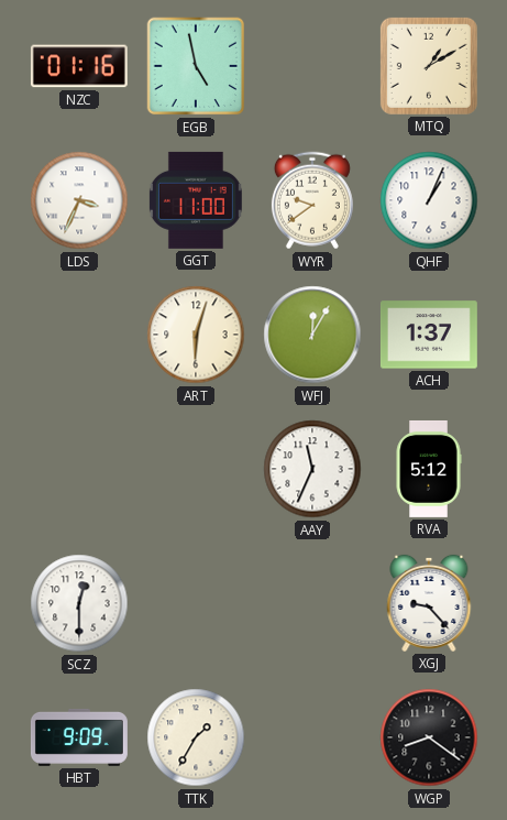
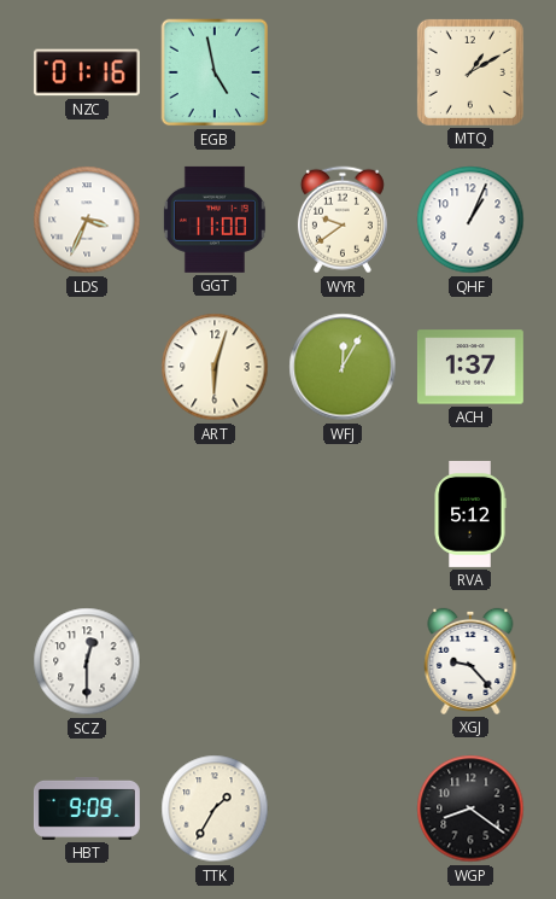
AAY: 11:34 -> none
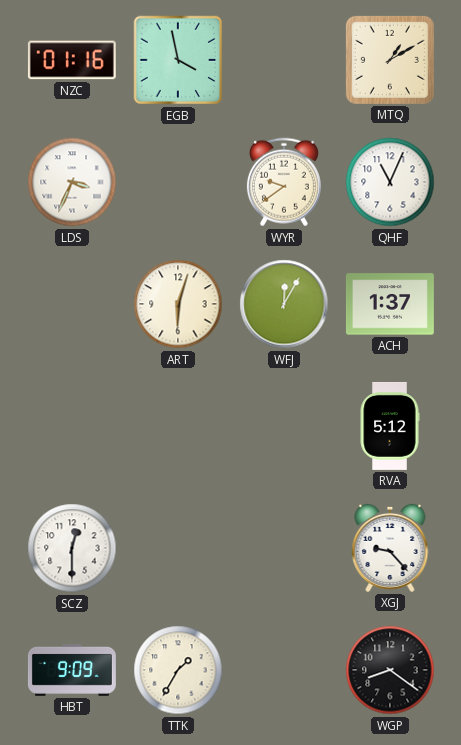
EGB: 4:58 -> 3:58
GGT: 11:00 -> none
QHF: 1:04 -> 11:04
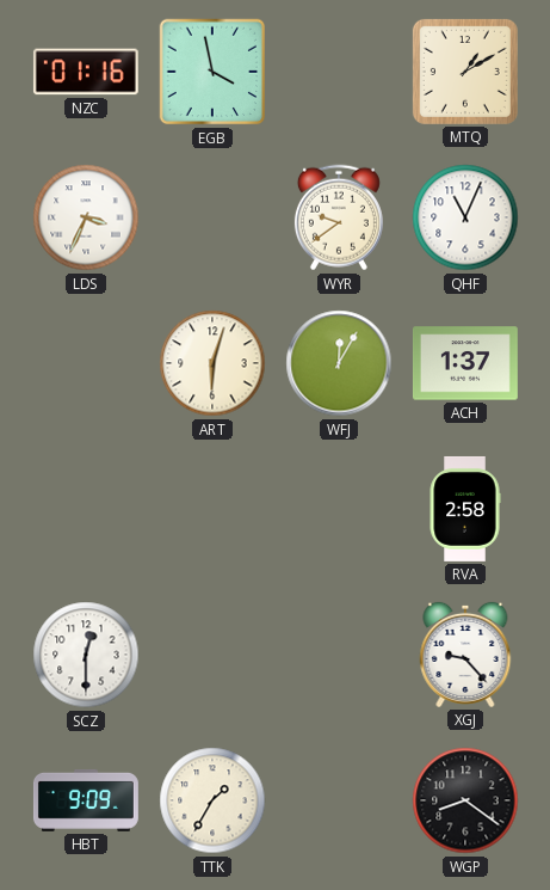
RVA: 5:12 -> 2:58
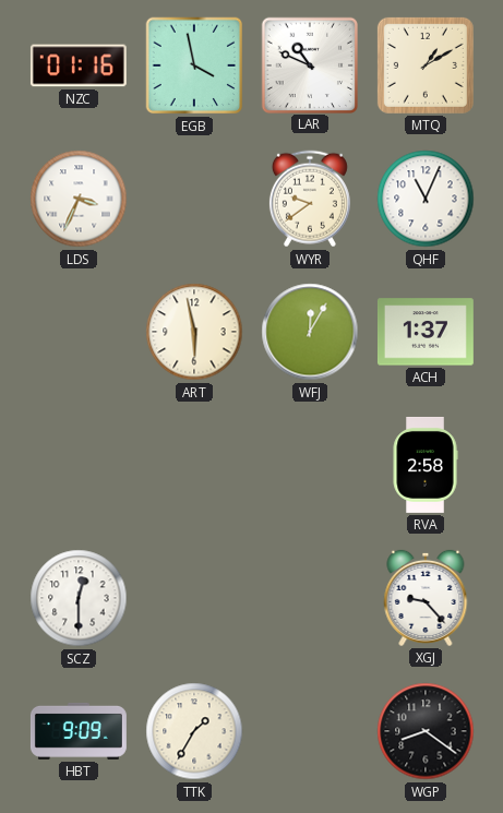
LAR: none -> 10:49
ART: 6:03 -> 5:58
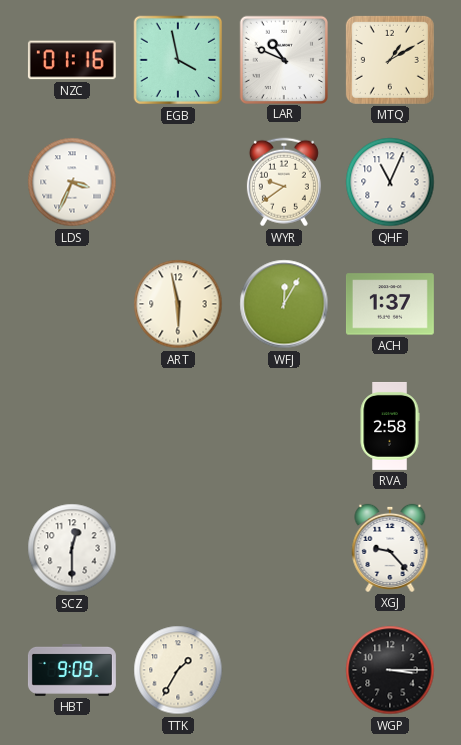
WGP: 8:21 -> 3:15
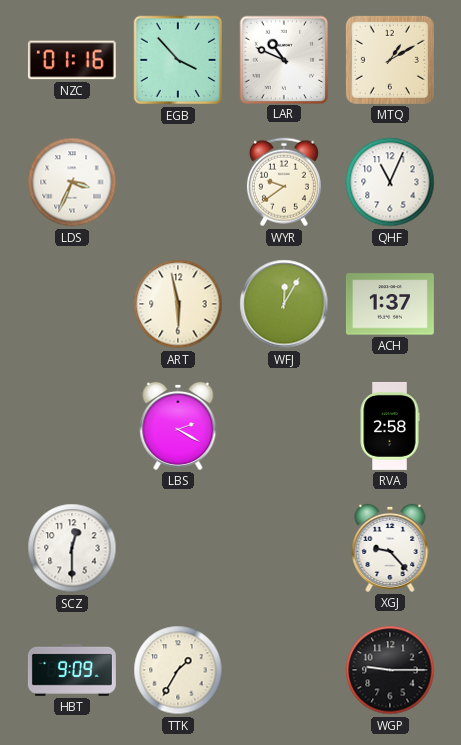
EGB: 3:58 -> 3:53
LBS: none -> 2:20
WGP: 3:15 -> 9:15
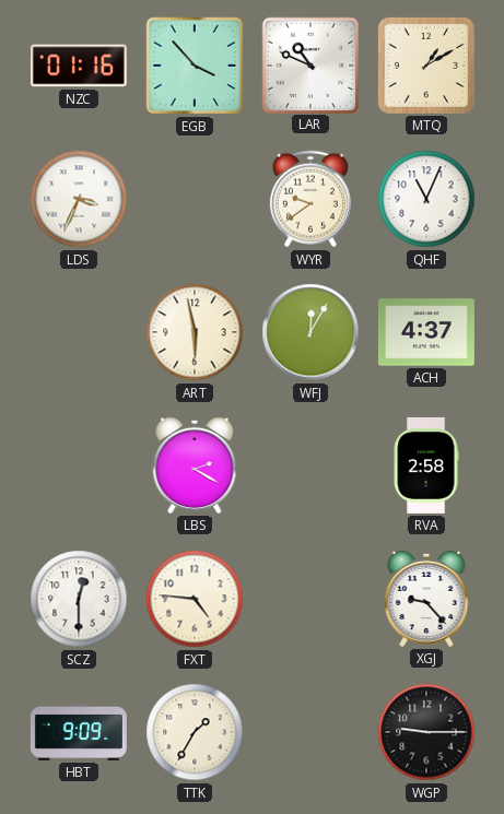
ACH: 1:37 -> 4:37
FXT: none -> 4:46
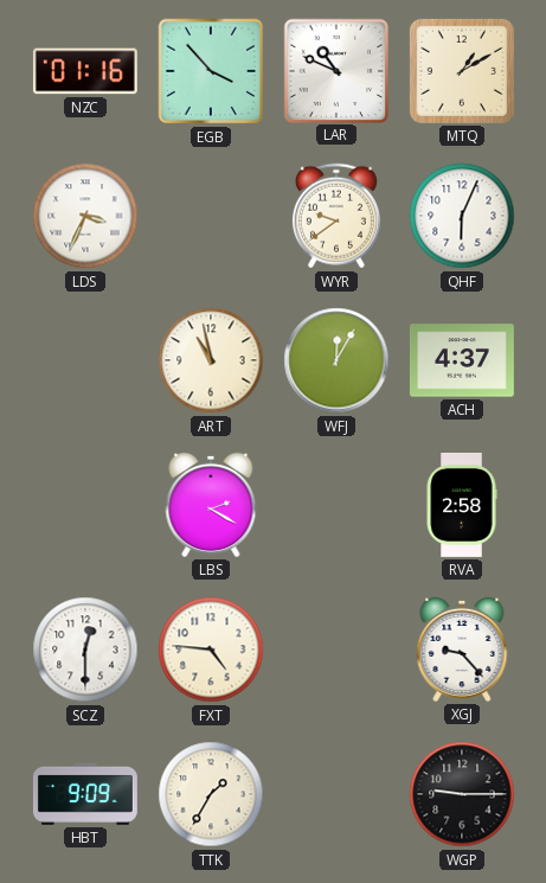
QHF: 11:04 -> 6:04
ART: 5:58 -> 10:58
